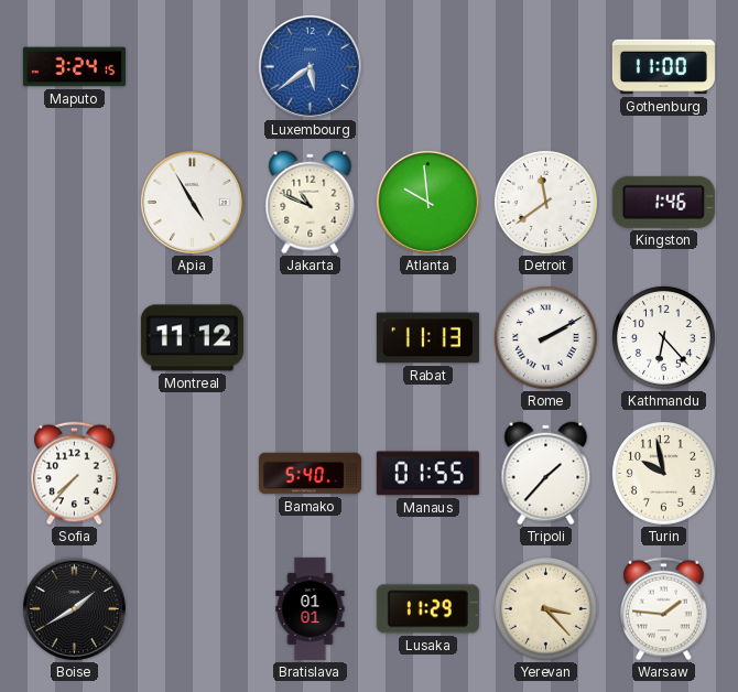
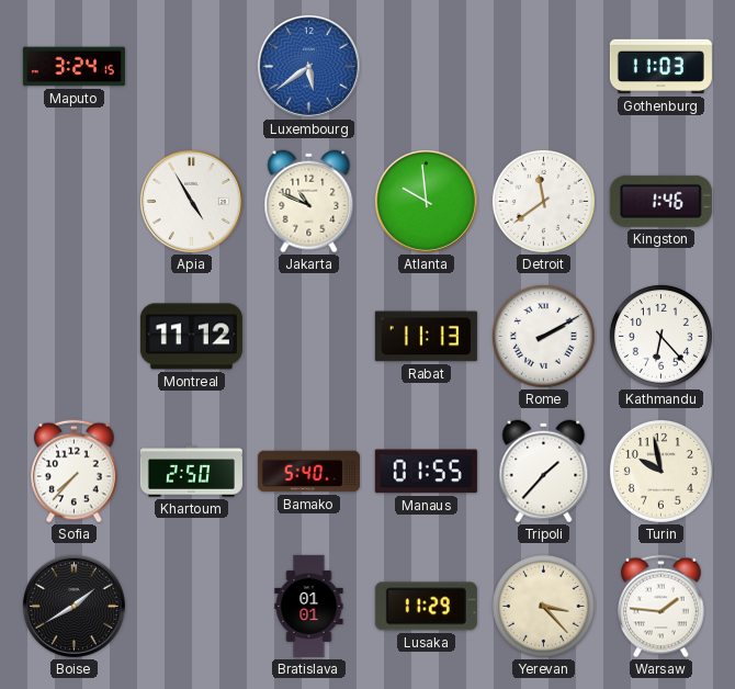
Gothenburg: 11:00 -> 11:03
Khartoum: none -> 2:50
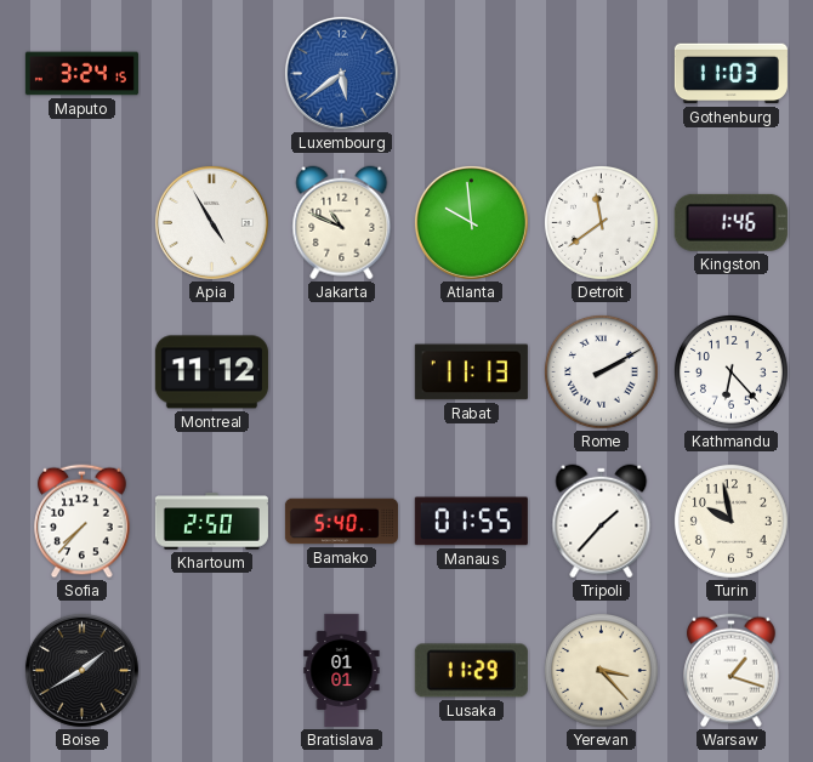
Warsaw: 1:46 -> 1:18
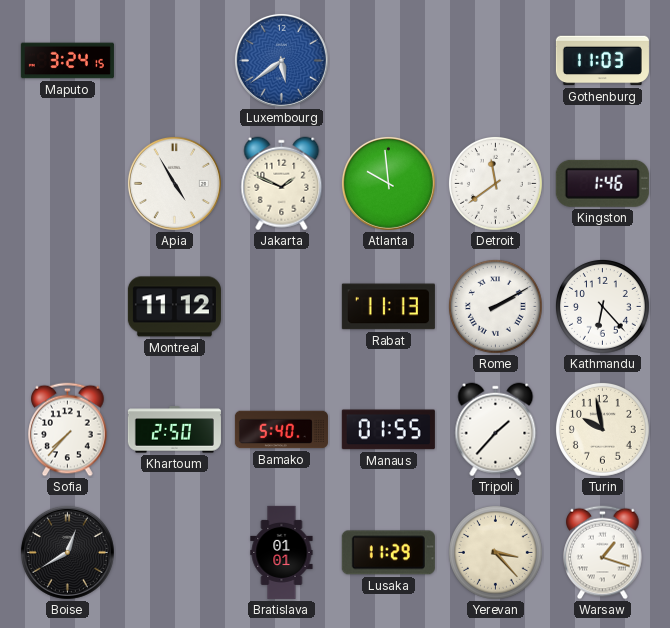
Jakarta: 10:49 -> 1:49
Boise: 1:40 -> 12:40
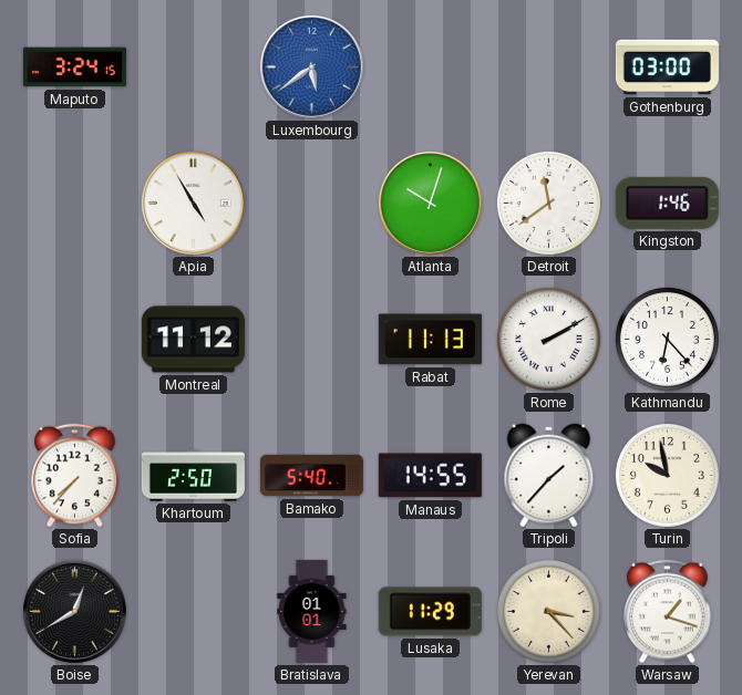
Gothenburg: 11:03 -> 03:00
Jakarta: 1:49 -> none
Atlanta: 9:59 -> 10:03
Manaus: 01:55 -> 14:55
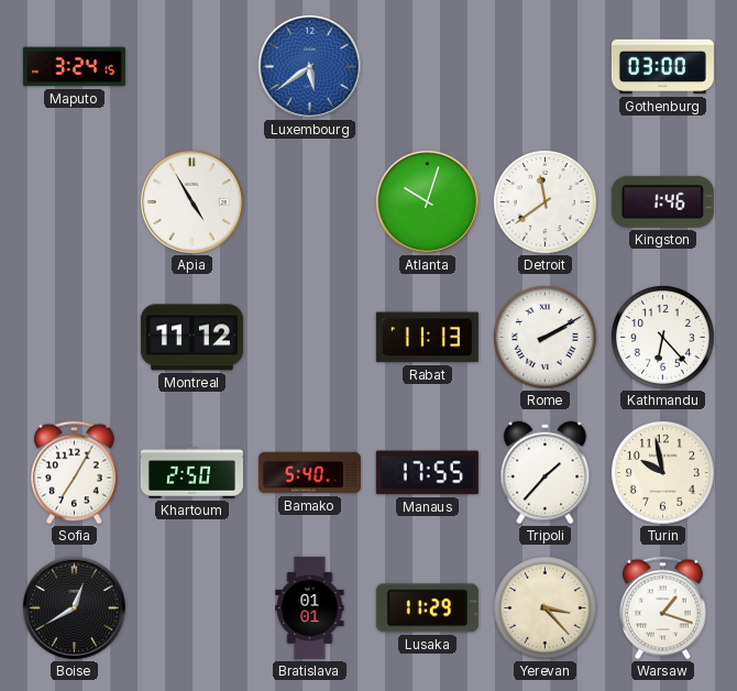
Sofia: 7:37 -> 7:05
Manaus: 14:55 -> 17:55
